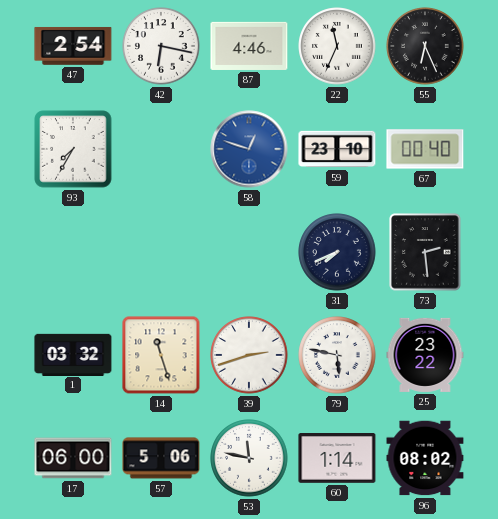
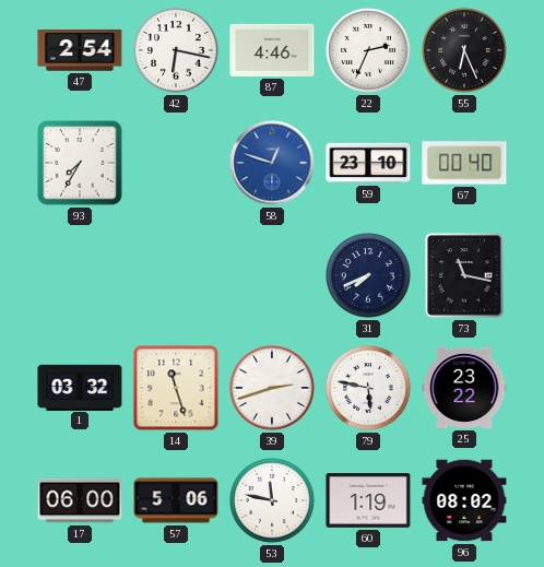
22: 11:34 -> 2:34
73: 2:29 -> 11:17
60: 1:14 -> 1:19
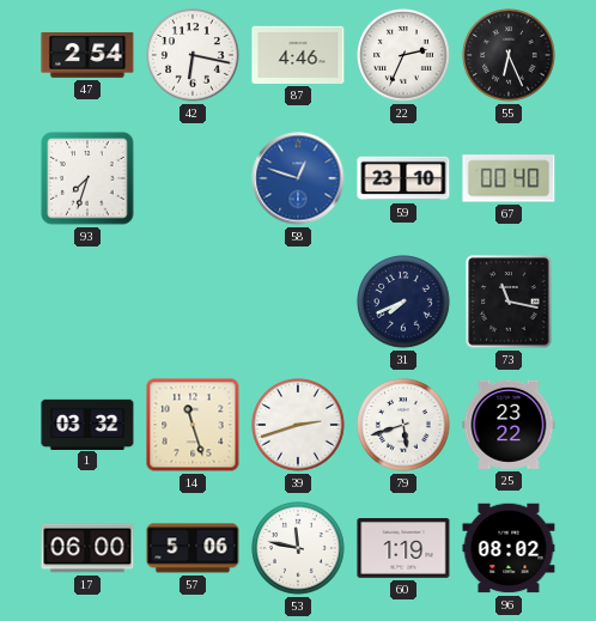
93: 7:35 -> 7:33
79: 5:47 -> 5:42
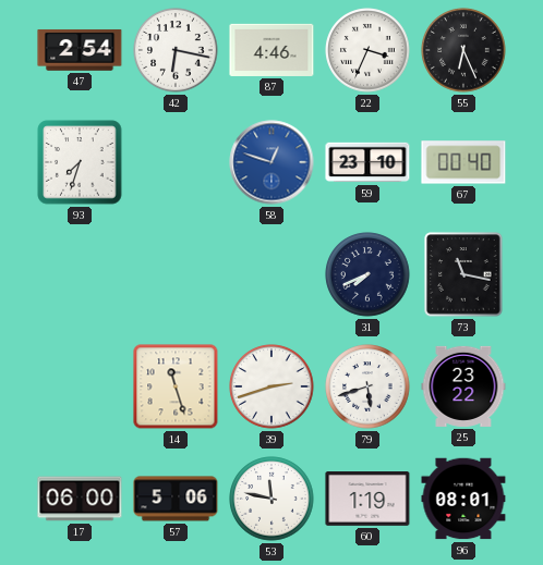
22: 2:34 -> 3:34
1: 03:32 -> none
96: 08:02 -> 08:01
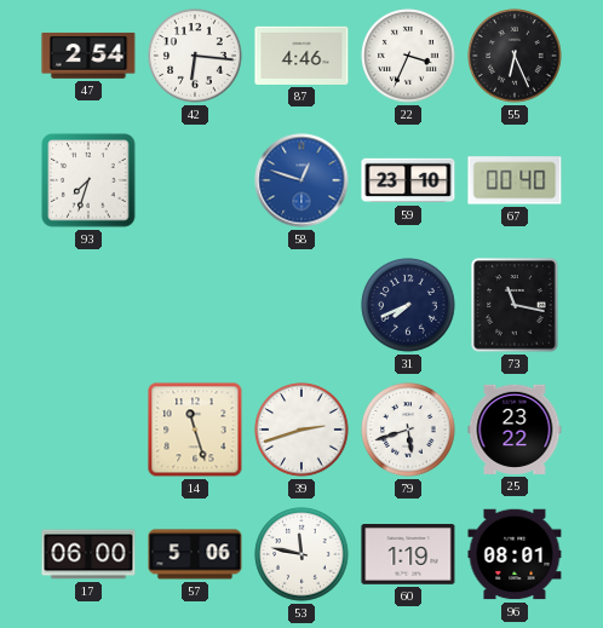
42: 6:17 -> 6:16
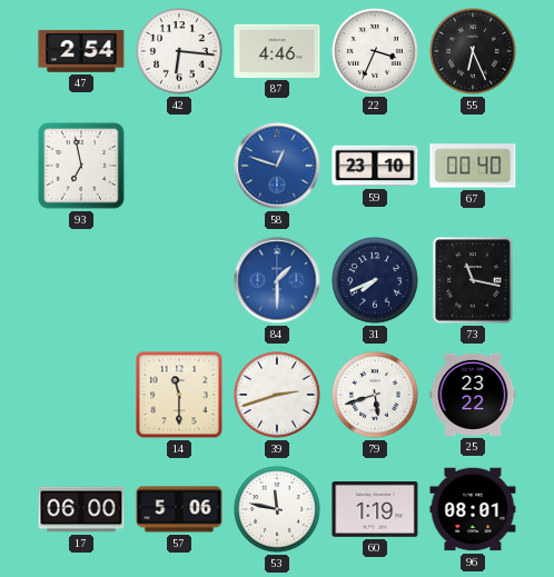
93: 7:33 -> 6:58
84: none -> 1:30
14: 11:27 -> 11:30
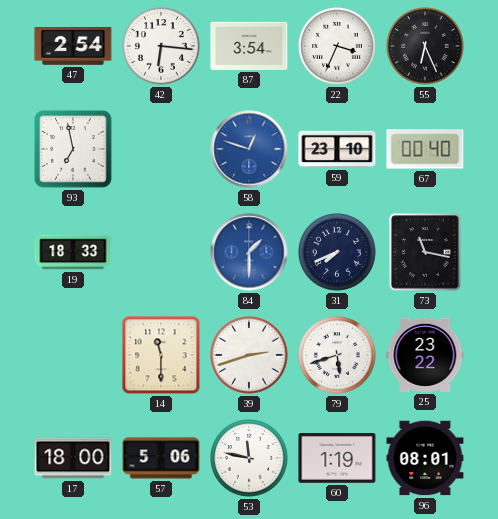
87: 4:46 -> 3:54
19: none -> 18:33
17: 06:00 -> 18:00
